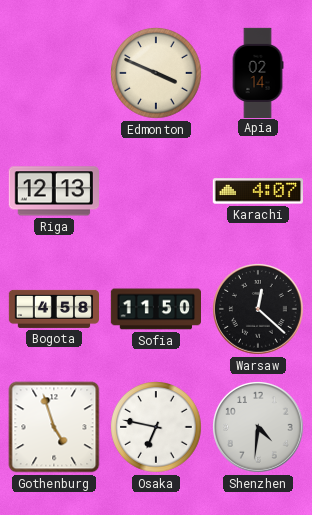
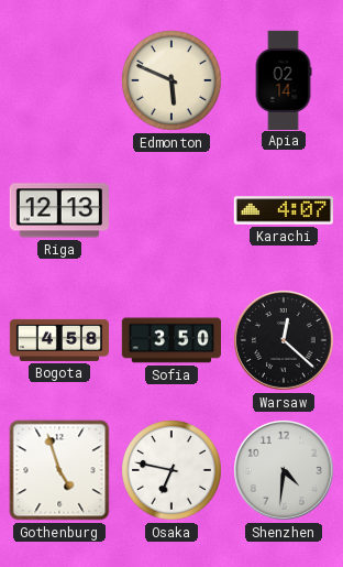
Edmonton: 3:49 -> 5:49
Sofia: 11:50 -> 3:50
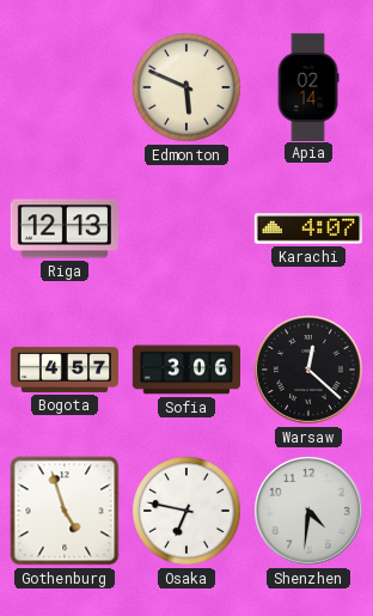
Bogota: 4:58 -> 4:57
Sofia: 3:50 -> 3:06
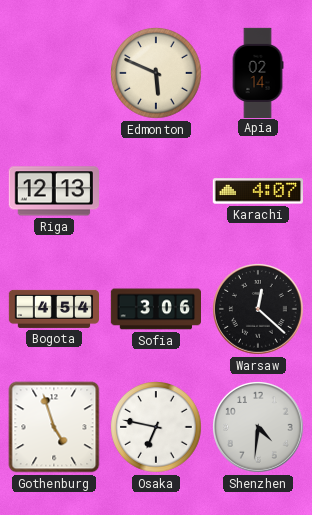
Bogota: 4:57 -> 4:54
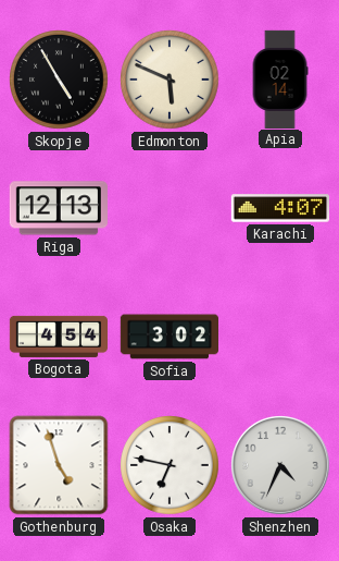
Skopje: none -> 4:55
Sofia: 3:06 -> 3:02
Warsaw: 12:22 -> none
Shenzhen: 4:31 -> 4:34
